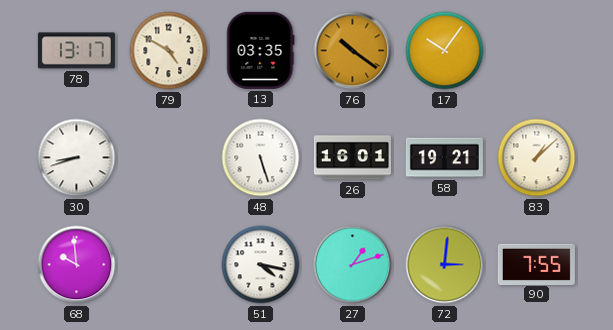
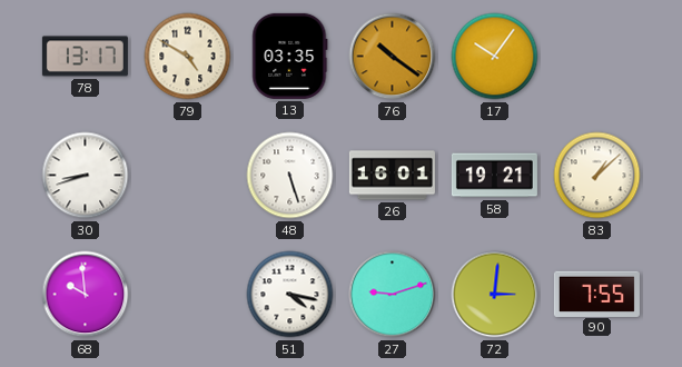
27: 1:12 -> 9:12
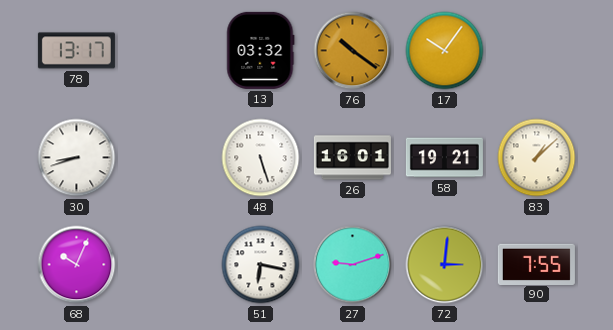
79: 4:50 -> none
13: 03:35 -> 03:32
68: 9:59 -> 10:04
51: 4:17 -> 6:17
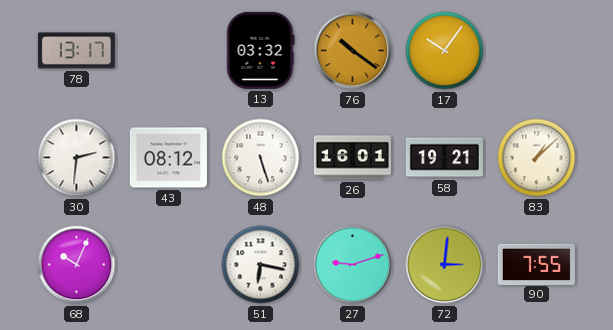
30: 8:42 -> 2:31
43: none -> 08:12
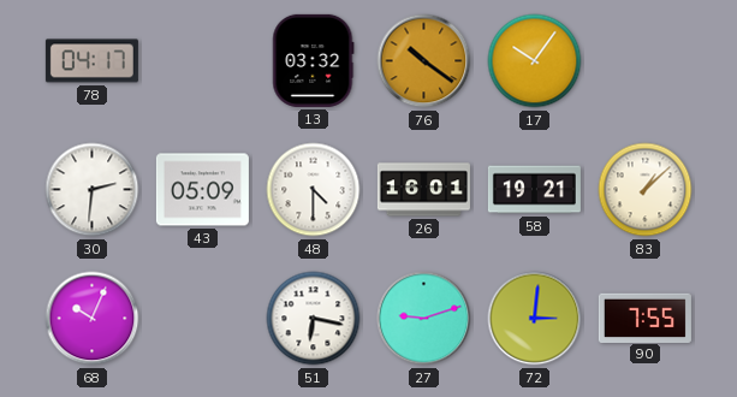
78: 13:17 -> 04:17
43: 08:12 -> 05:09
48: 5:27 -> 4:30
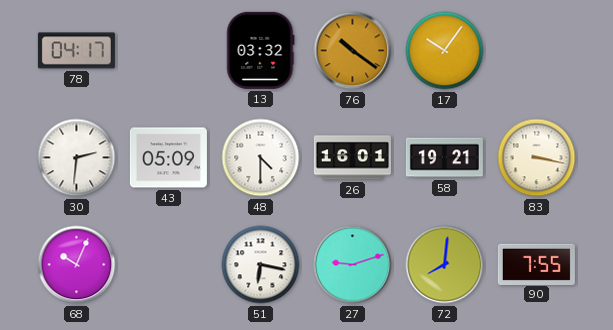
83: 1:08 -> 3:17
72: 3:01 -> 8:01
